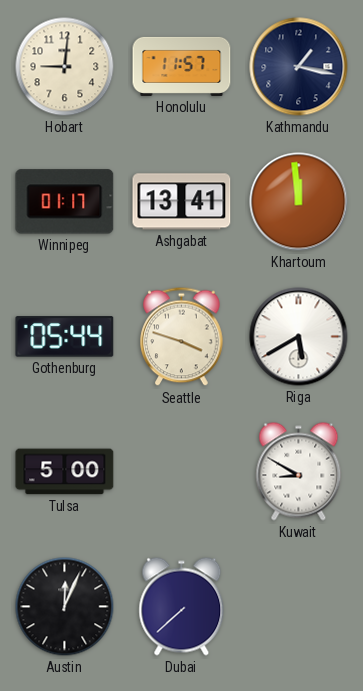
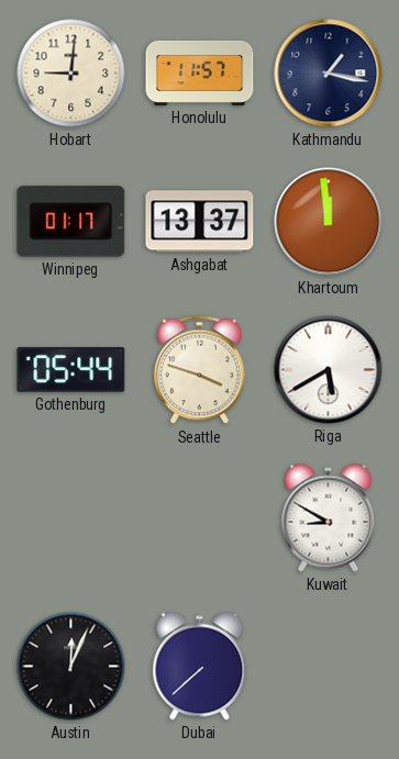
Ashgabat: 13:41 -> 13:37
Tulsa: 5:00 -> none
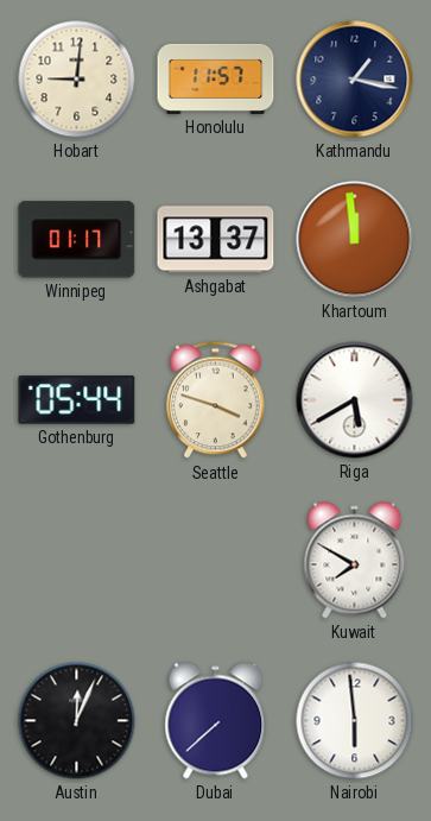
Kuwait: 8:50 -> 7:50
Nairobi: none -> 5:59
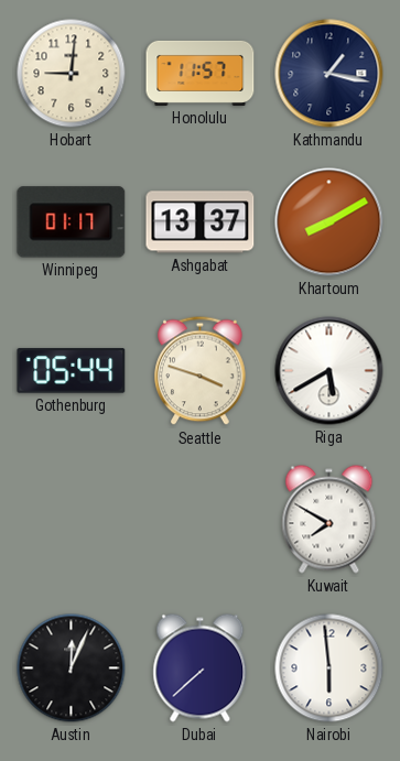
Khartoum: 11:59 -> 8:10
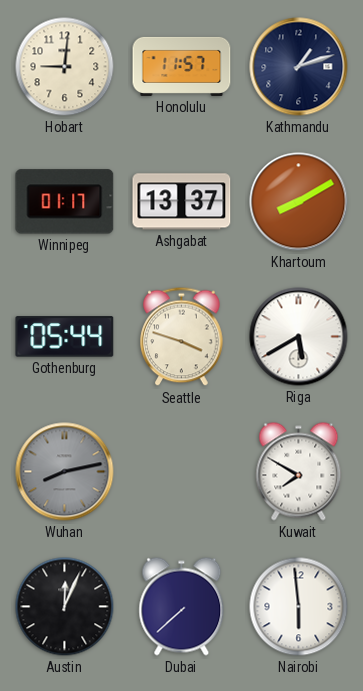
Kathmandu: 1:17 -> 1:12
Wuhan: none -> 8:13
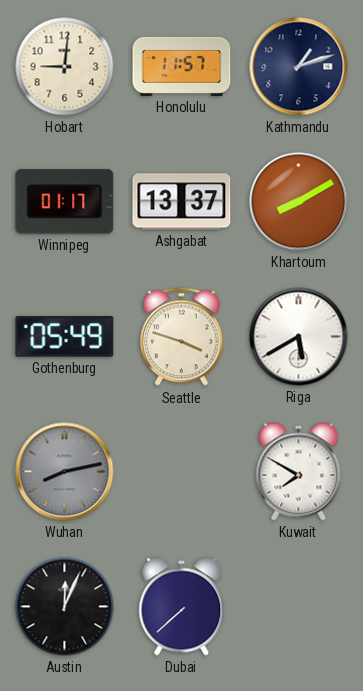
Gothenburg: 05:44 -> 05:49
Nairobi: 5:59 -> none
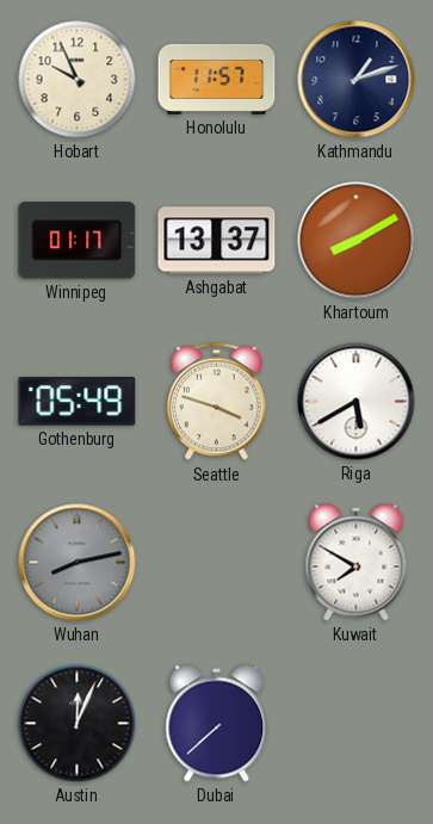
Hobart: 9:01 -> 9:56
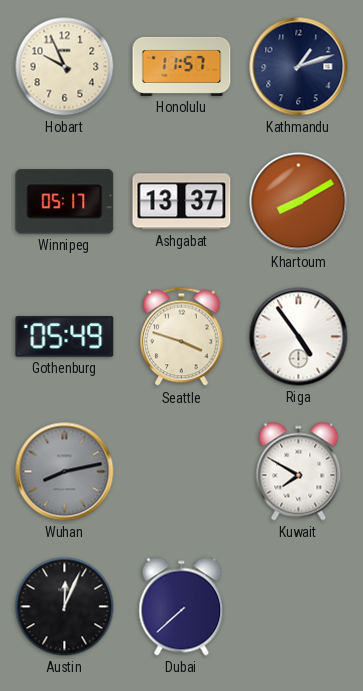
Winnipeg: 01:17 -> 05:17
Riga: 5:40 -> 4:54
